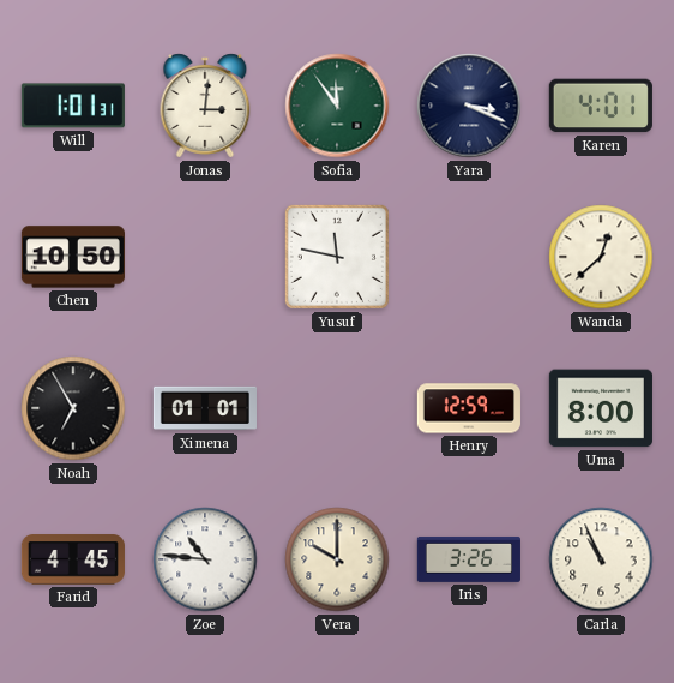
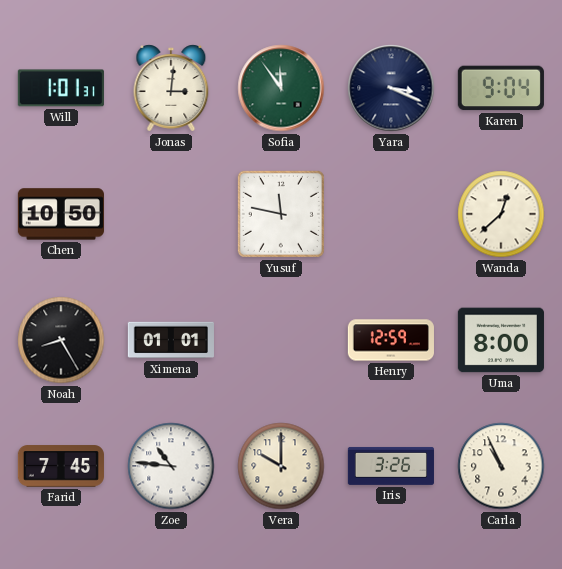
Karen: 4:01 -> 9:04
Noah: 6:55 -> 8:25
Farid: 4:45 -> 7:45
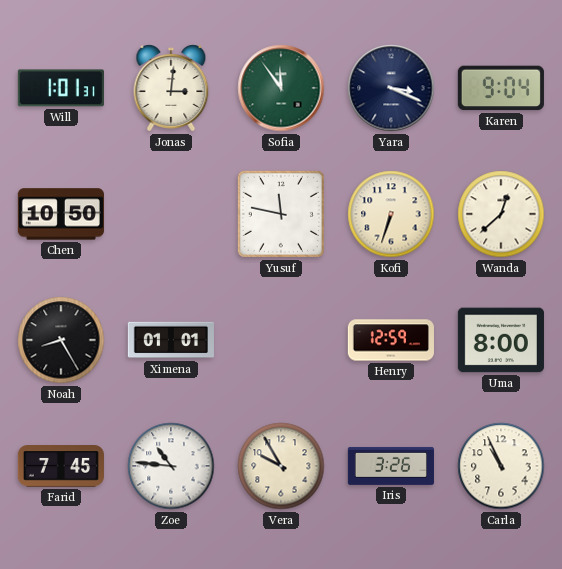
Kofi: none -> 6:33
Vera: 10:00 -> 9:55
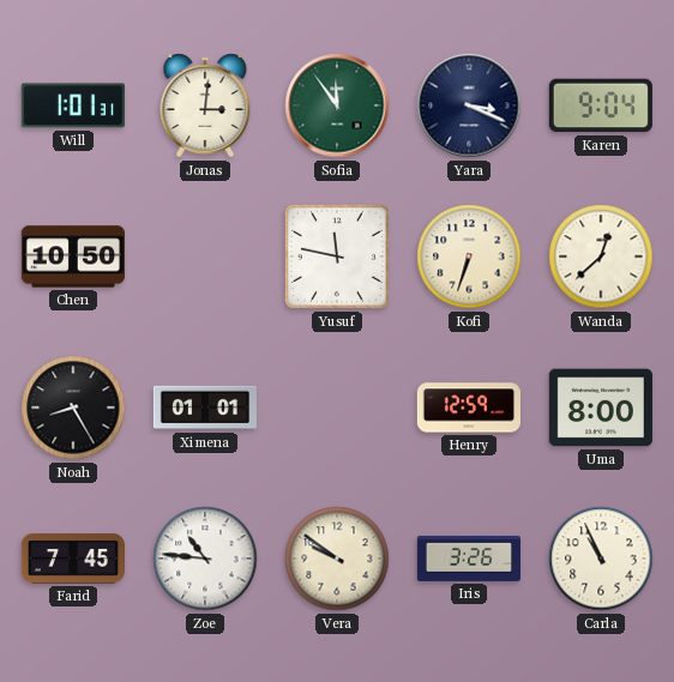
Vera: 9:55 -> 9:51
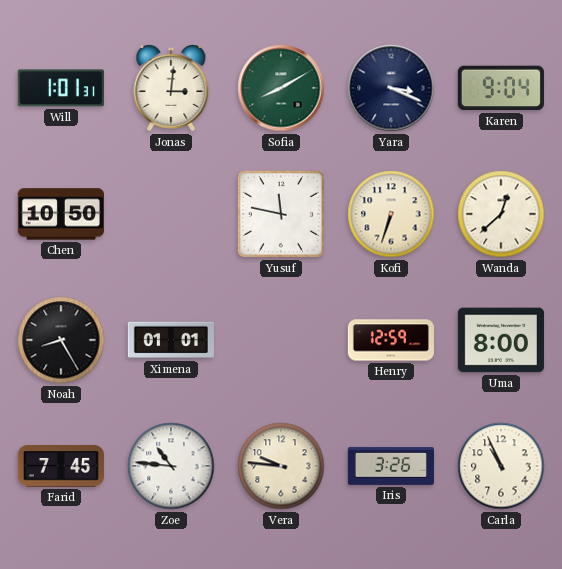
Sofia: 11:54 -> 8:10
Vera: 9:51 -> 9:46
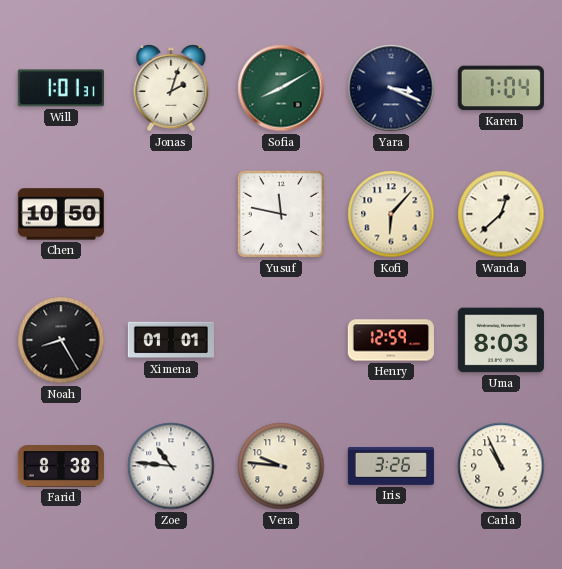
Jonas: 3:01 -> 2:03
Karen: 9:04 -> 7:04
Kofi: 6:33 -> 6:07
Uma: 8:00 -> 8:03
Farid: 7:45 -> 8:38
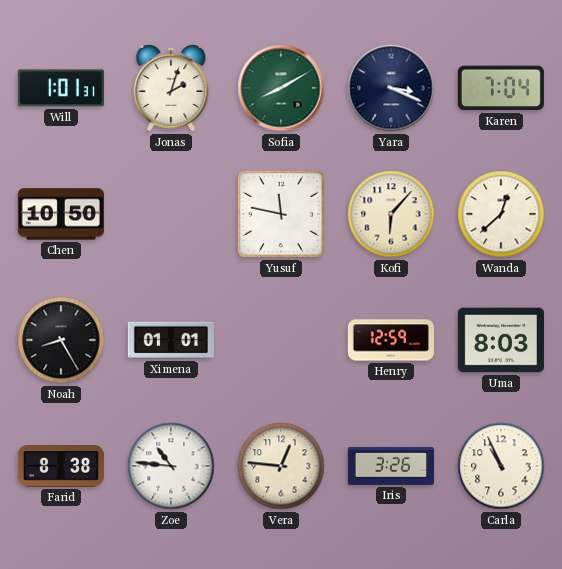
Vera: 9:46 -> 12:46
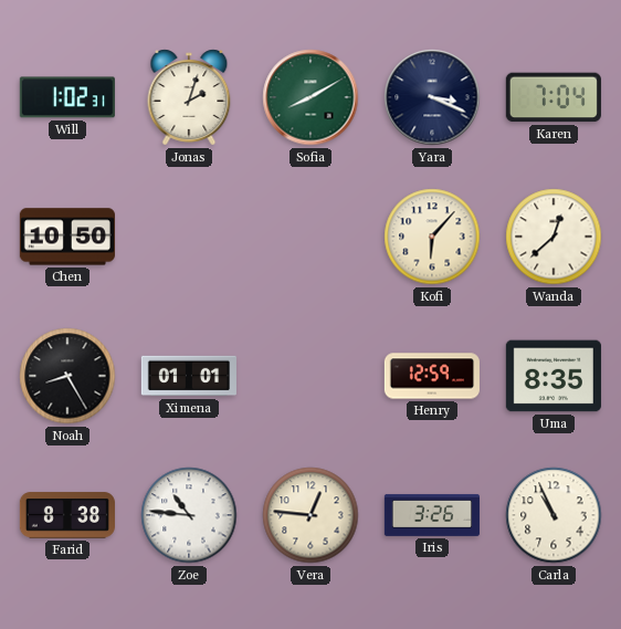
Will: 1:01 -> 1:02
Yusuf: 11:47 -> none
Uma: 8:03 -> 8:35
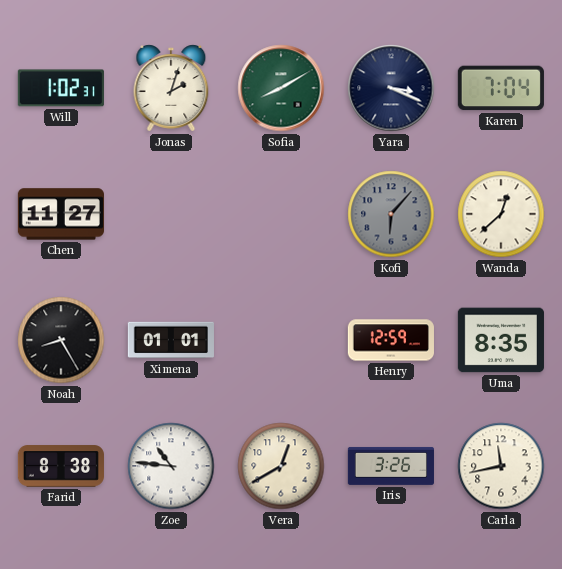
Chen: 10:50 -> 11:27
Kofi dial: cream -> grey
Vera: 12:46 -> 12:40
Carla: 10:56 -> 11:43
